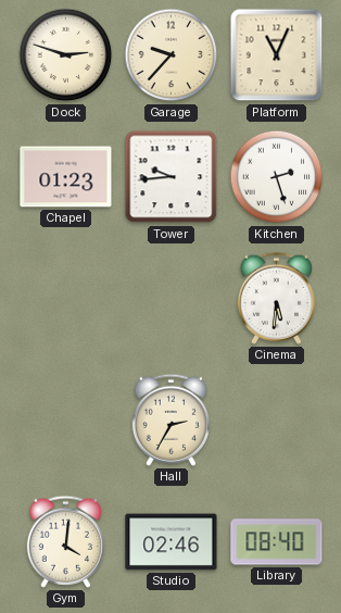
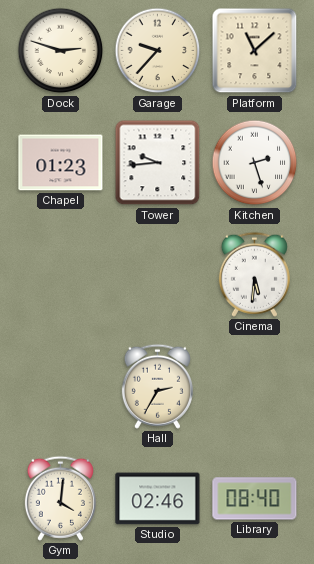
Platform: 11:04 -> 11:08
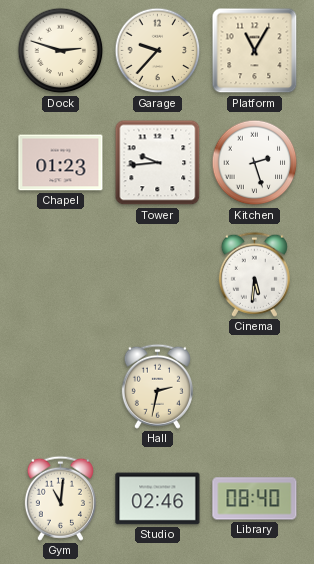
Platform: 11:08 -> 11:05
Hall: 2:35 -> 2:32
Gym: 4:01 -> 11:01
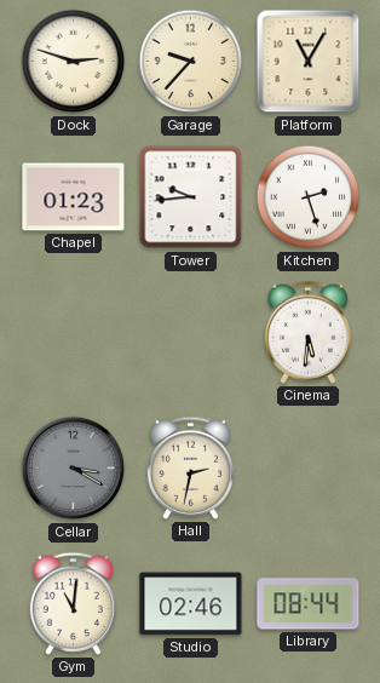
Cellar: none -> 3:20
Library: 08:40 -> 08:44
